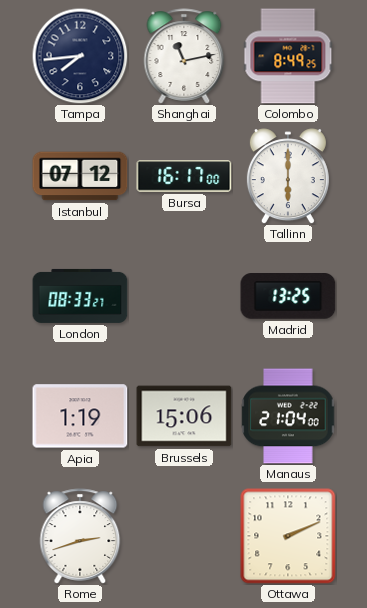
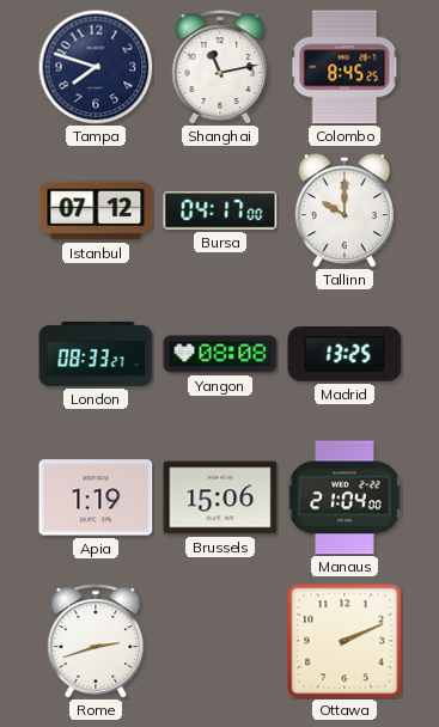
Tampa: 7:44 -> 7:48
Colombo: 8:49 -> 8:45
Bursa: 16:17 -> 04:17
Tallinn: 6:00 -> 10:00
Yangon: none -> 08:08
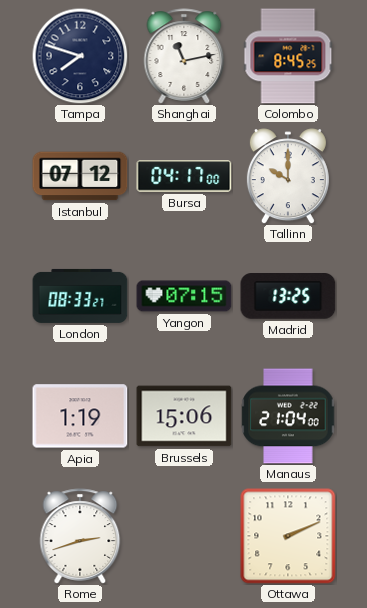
Yangon: 08:08 -> 07:15
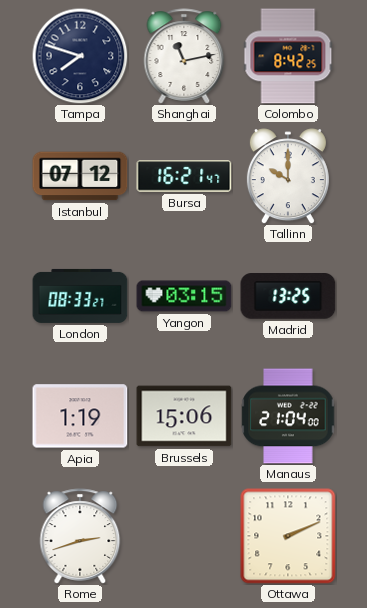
Colombo: 8:45 -> 8:42
Bursa: 04:17 -> 16:21
Yangon: 07:15 -> 03:15
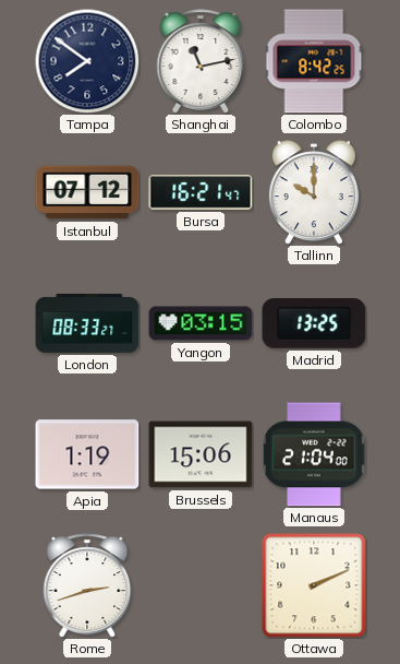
Tampa: 7:48 -> 7:51
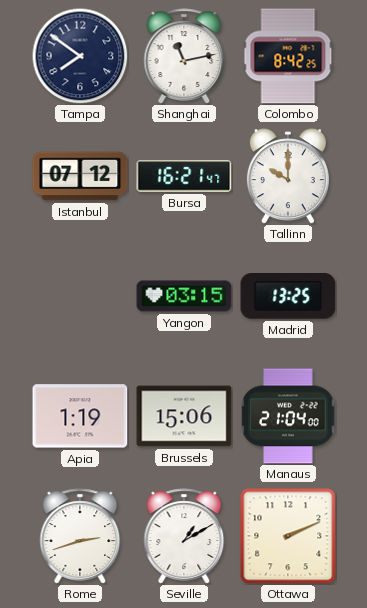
London: 08:33 -> none
Seville: none -> 1:10
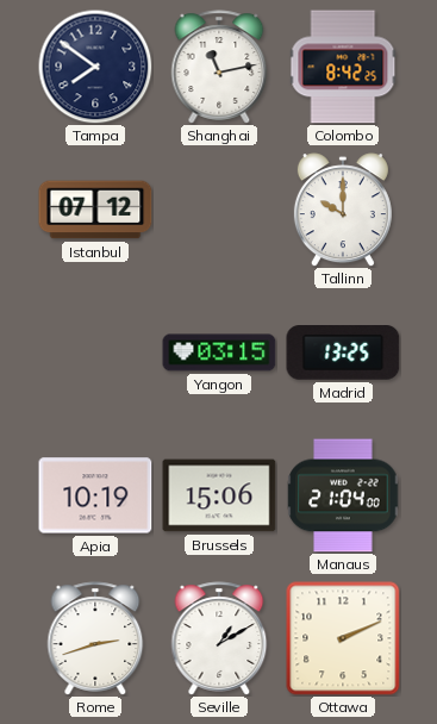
Bursa: 16:21 -> none
Apia: 1:19 -> 10:19
